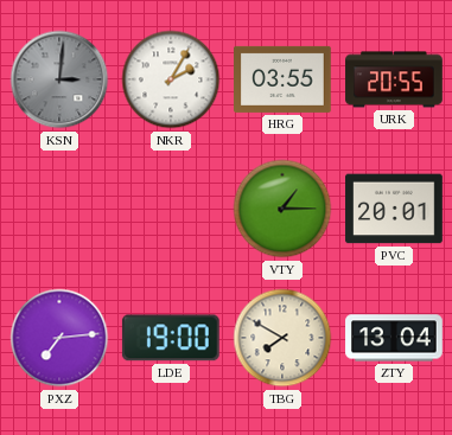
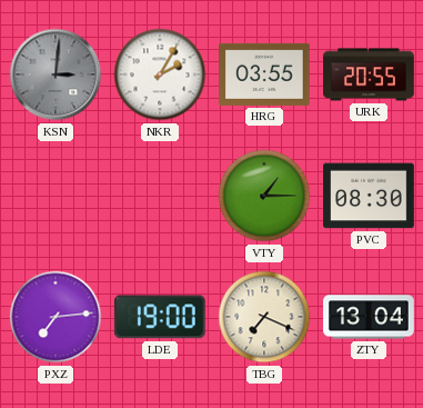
PVC: 20:01 -> 08:30
TBG: 7:50 -> 7:19
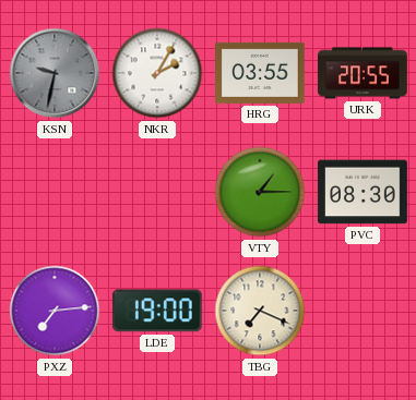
KSN: 3:01 -> 9:32
ZTY: 13:04 -> none
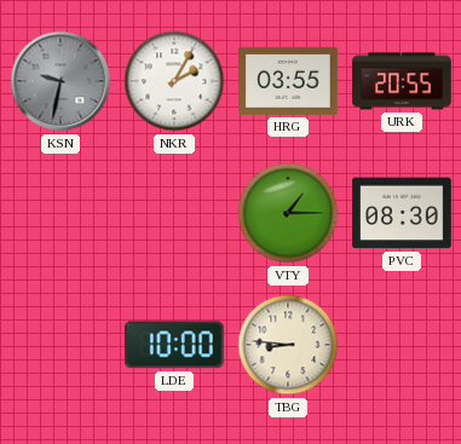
PXZ: 7:14 -> none
LDE: 19:00 -> 10:00
TBG: 7:19 -> 8:46
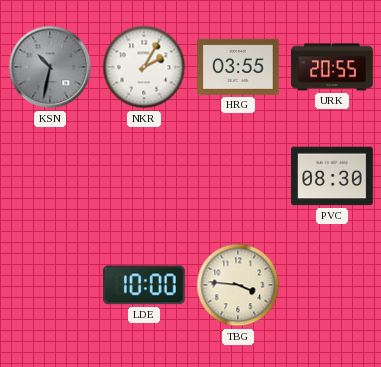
KSN: 9:32 -> 10:32
VTY: 1:15 -> none
TBG: 8:46 -> 3:46
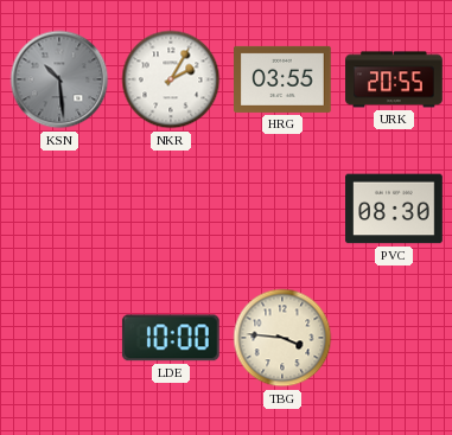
KSN: 10:32 -> 10:29
